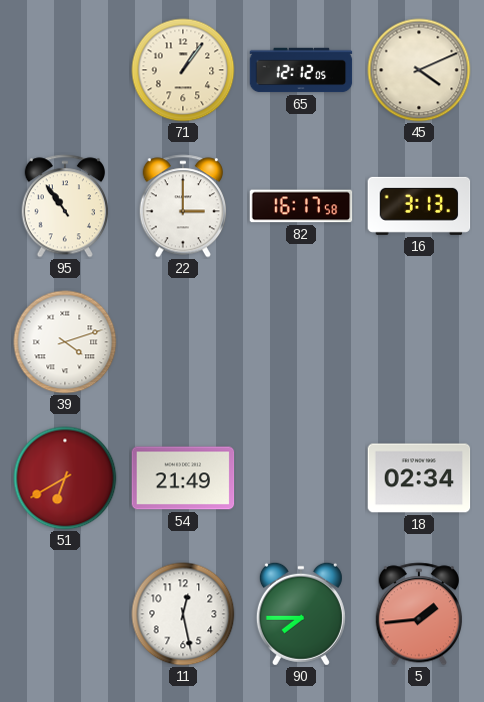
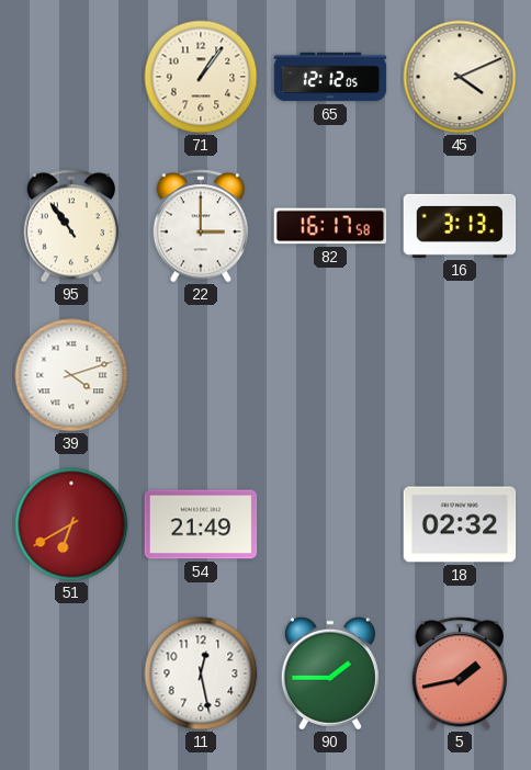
18: 02:34 -> 02:32
90: 7:45 -> 1:45
5: 1:44 -> 1:43
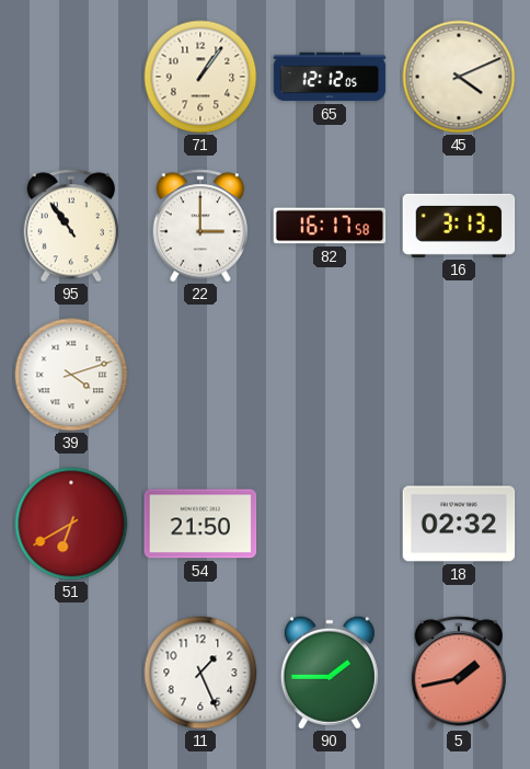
54: 21:49 -> 21:50
11: 12:28 -> 1:26
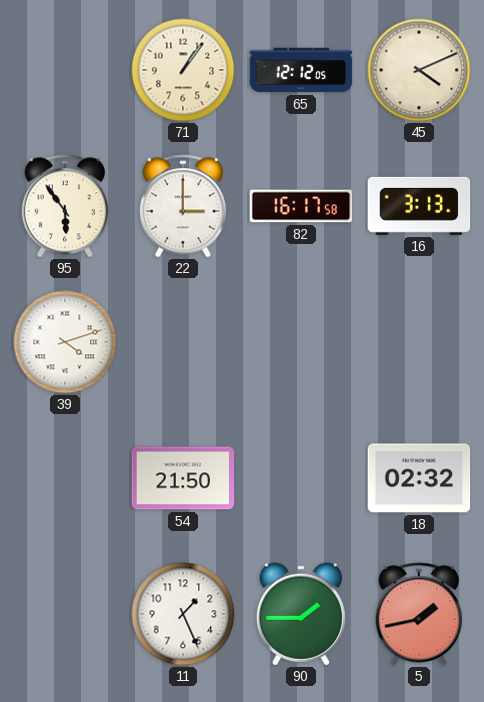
95: 10:54 -> 5:54
51: 6:40 -> none
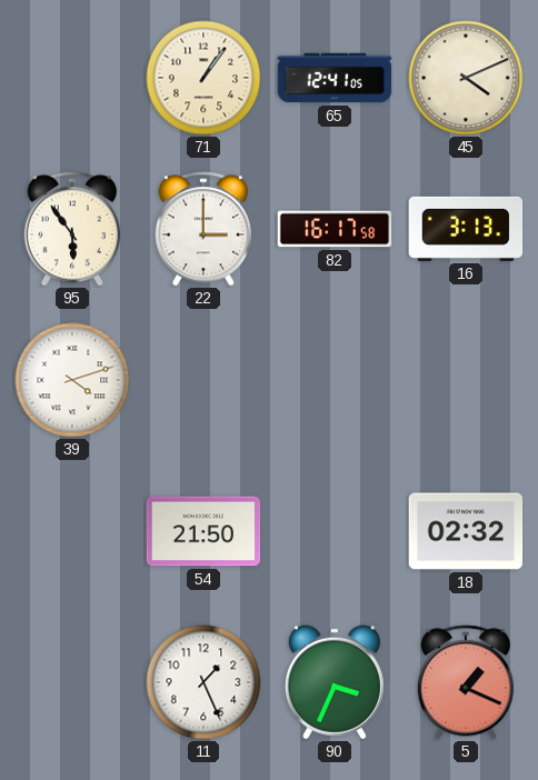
65: 12:12 -> 12:41
90: 1:45 -> 3:34
5: 1:43 -> 1:19
